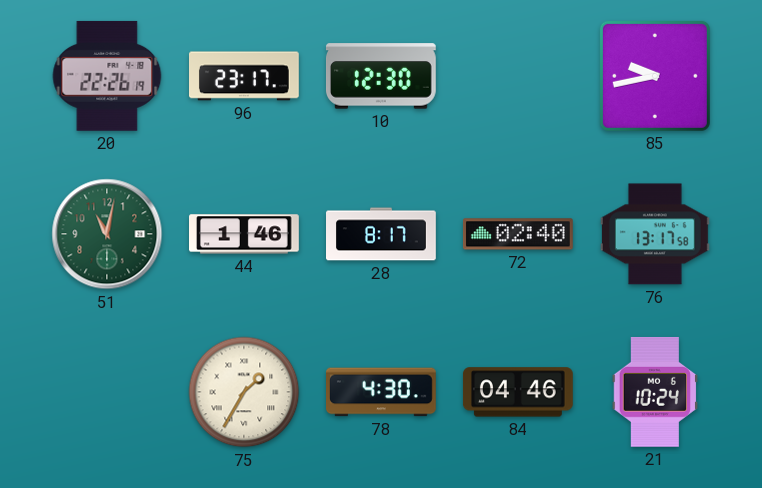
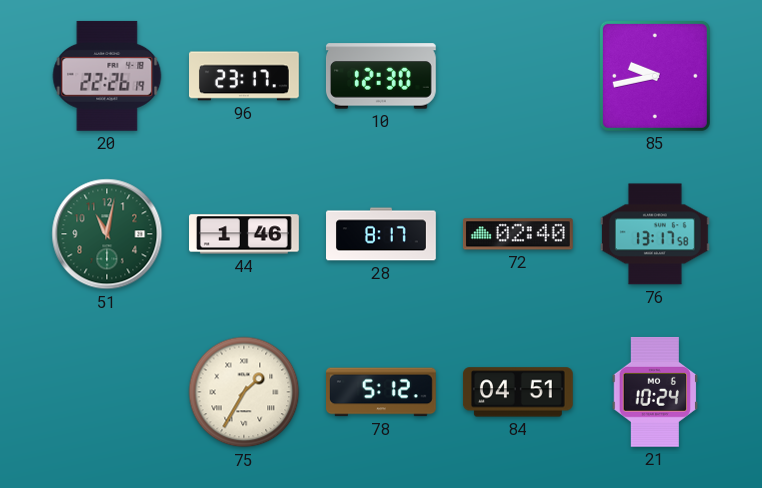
78: 4:30 -> 5:12
84: 04:46 -> 04:51
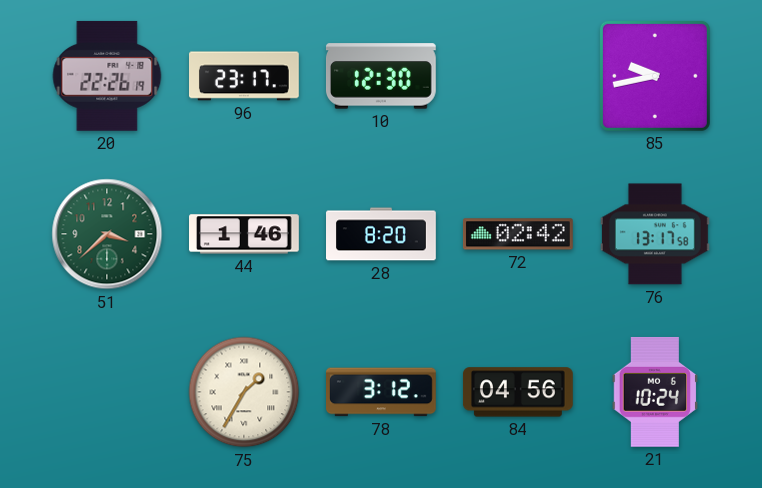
51: 11:02 -> 3:38
28: 8:17 -> 8:20
72: 02:40 -> 02:42
78: 5:12 -> 3:12
84: 04:51 -> 04:56
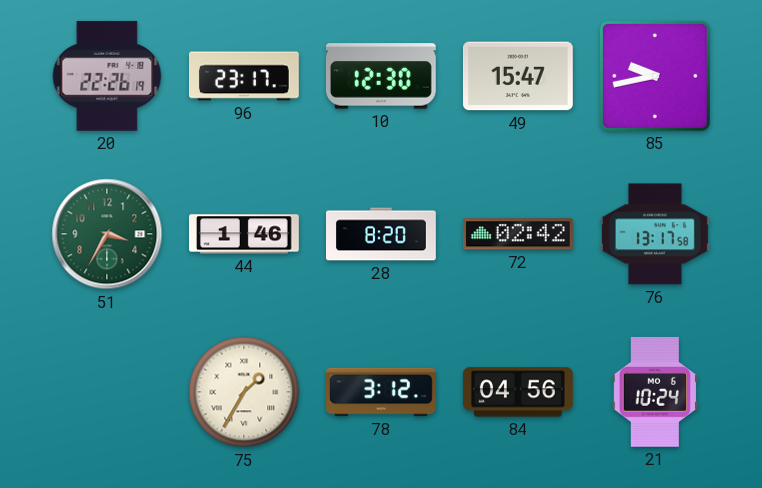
49: none -> 15:47
51: 3:38 -> 3:35
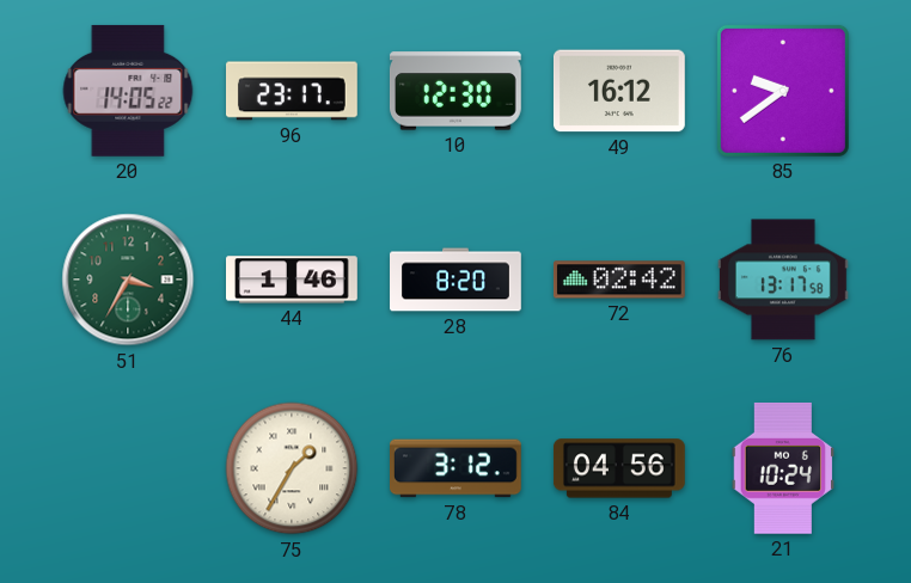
20: 22:26 -> 14:05
49: 15:47 -> 16:12
85: 9:43 -> 9:39
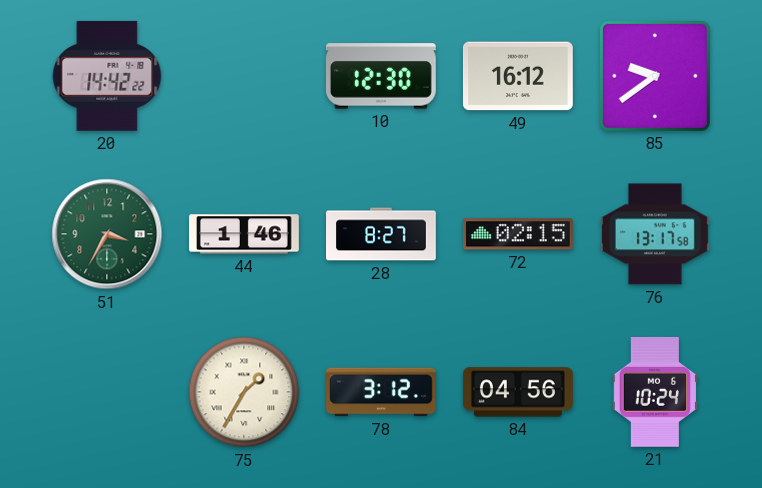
20: 14:05 -> 14:42
96: 23:17 -> none
28: 8:20 -> 8:27
72: 02:42 -> 02:15
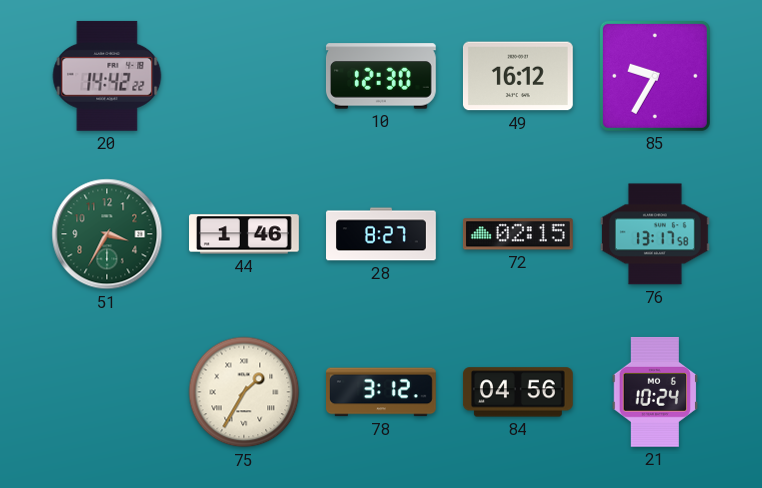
85: 9:39 -> 9:35
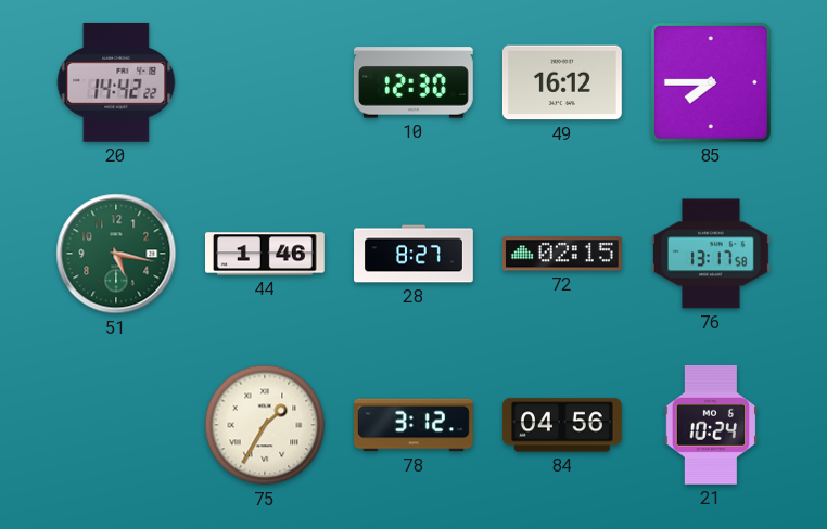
85: 9:35 -> 7:45
51: 3:35 -> 5:17
